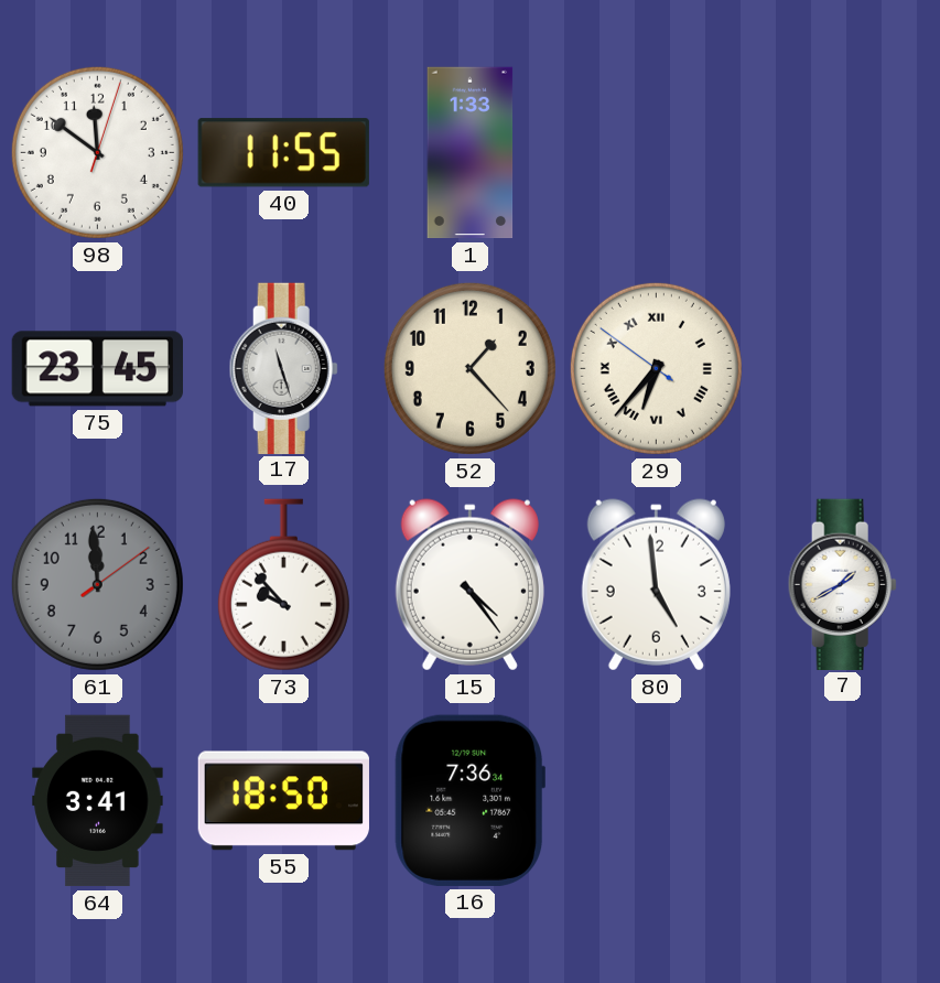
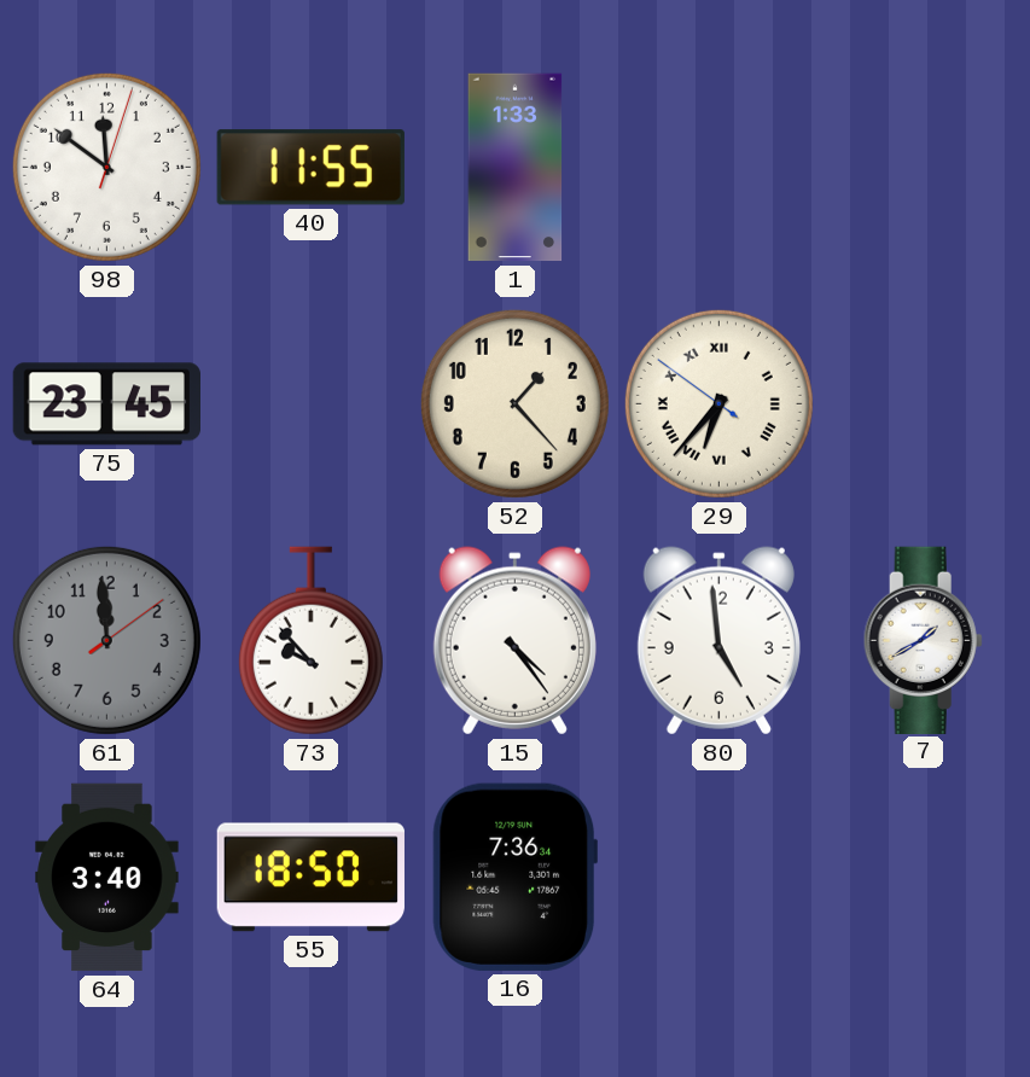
17: 11:27 -> none
64: 3:41 -> 3:40
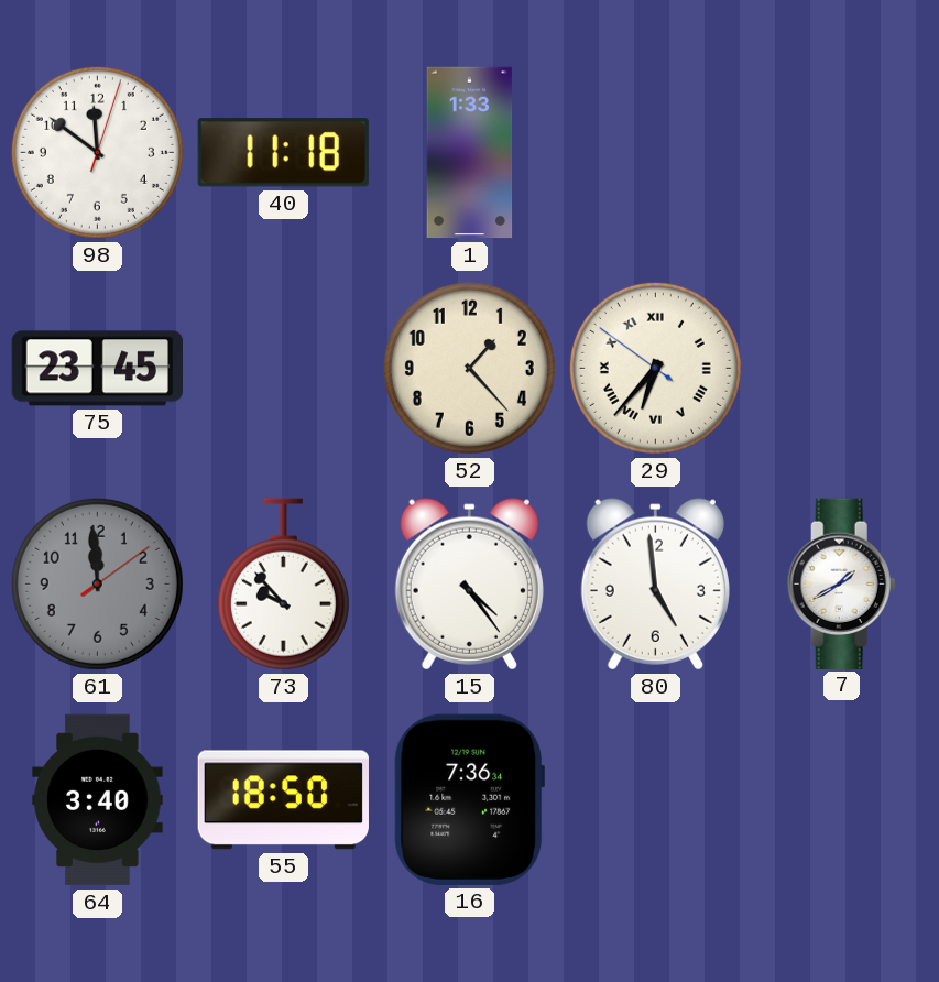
40: 11:55 -> 11:18
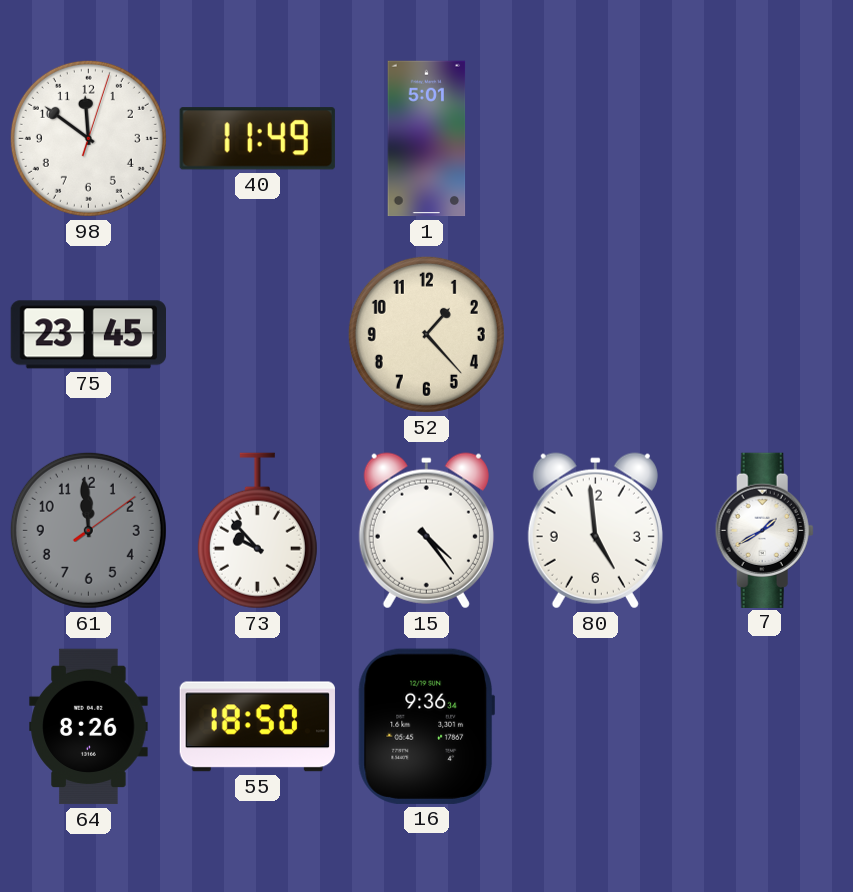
40: 11:18 -> 11:49
1: 1:33 -> 5:01
29: 6:36 -> none
64: 3:40 -> 8:26
16: 7:36 -> 9:36
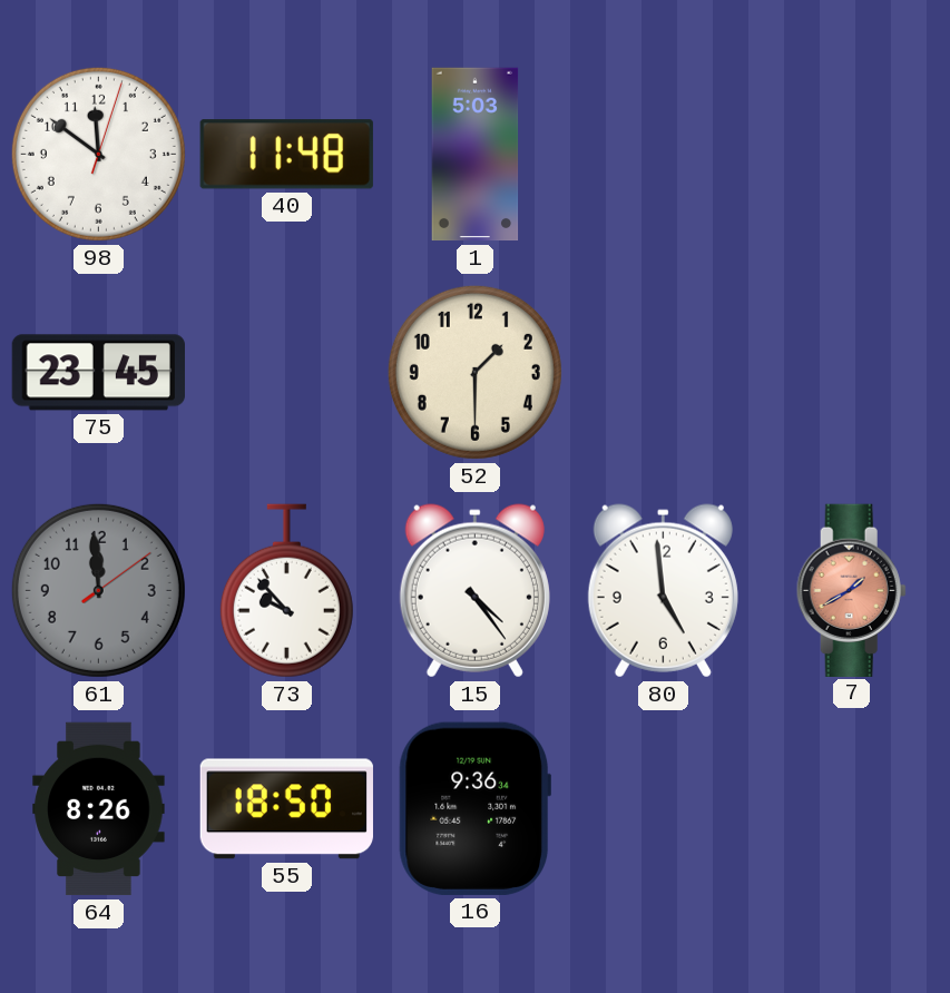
40: 11:49 -> 11:48
1: 5:01 -> 5:03
52: 1:23 -> 1:30
7 dial: white -> salmon
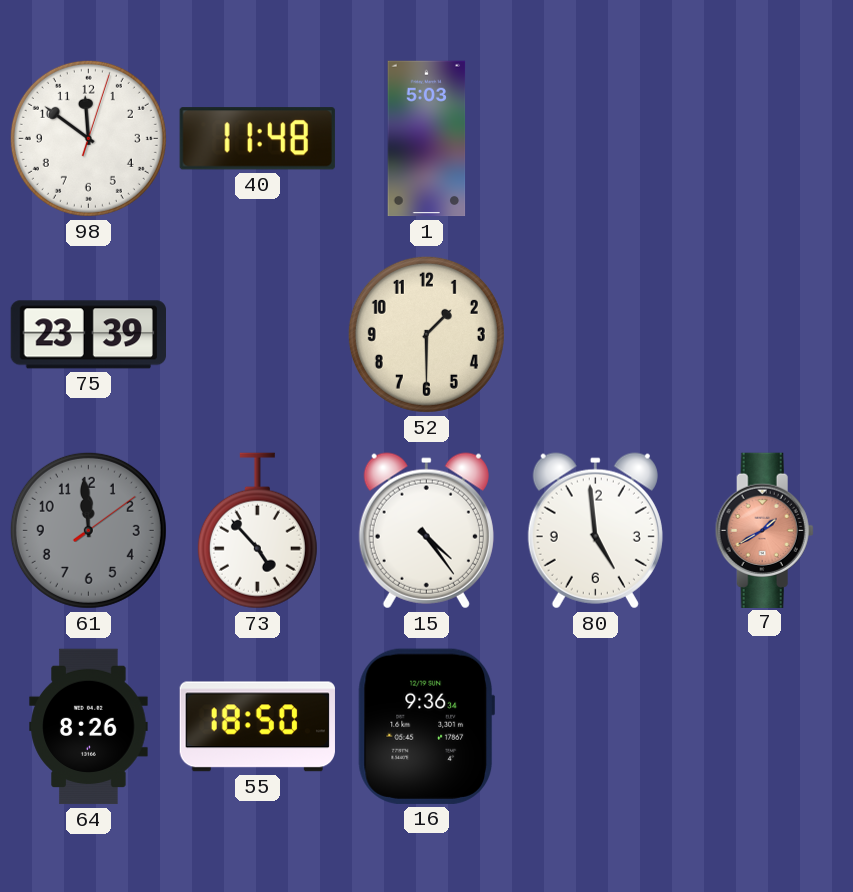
75: 23:45 -> 23:39
73: 9:53 -> 4:53
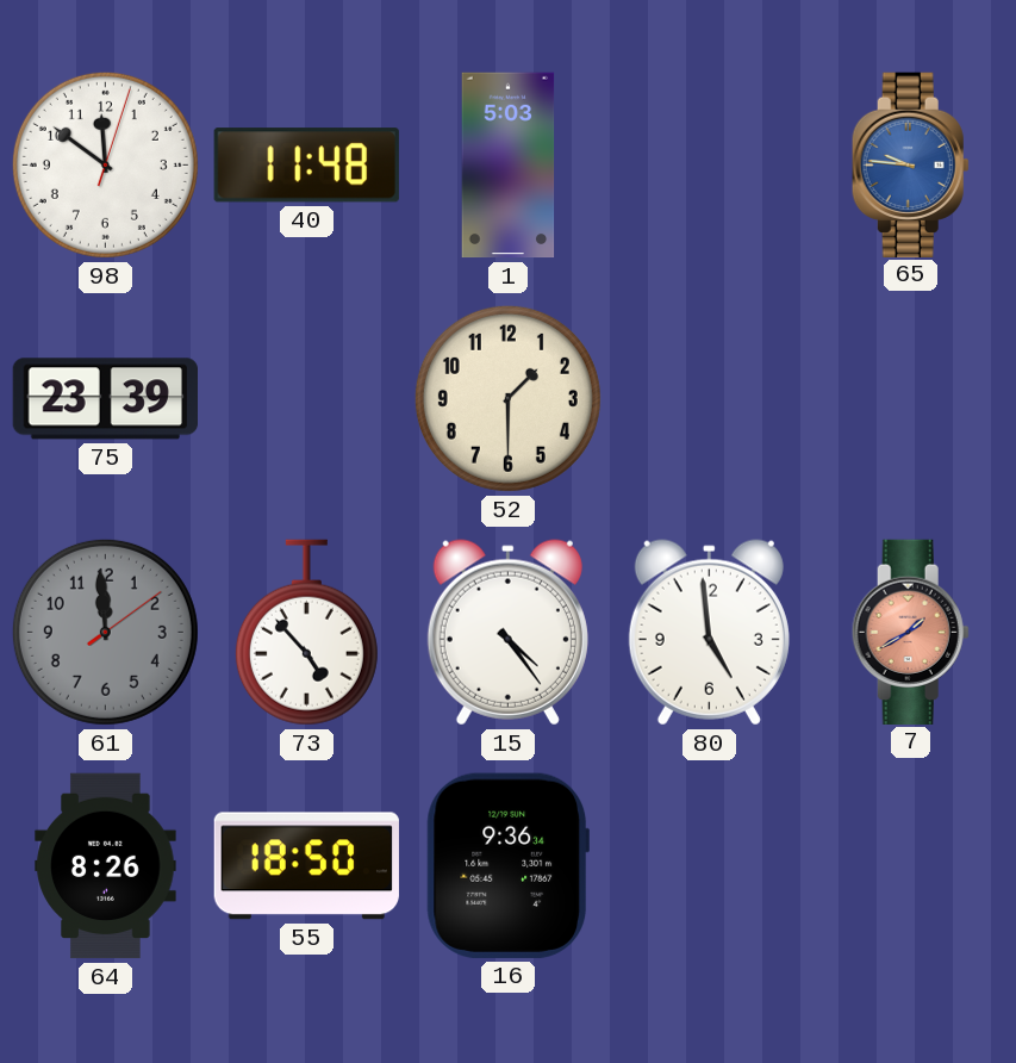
65: none -> 9:46
